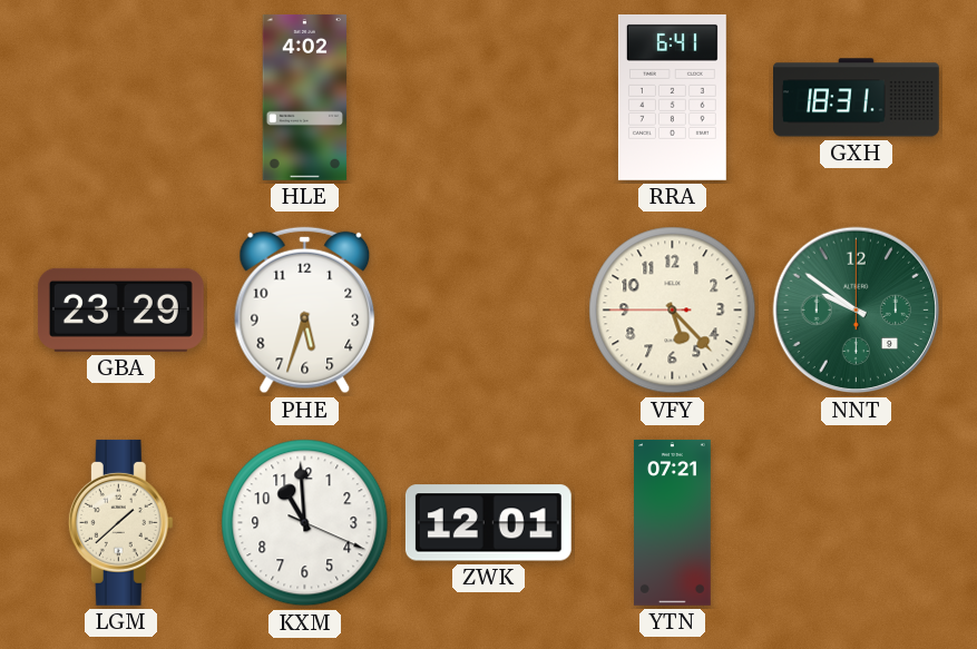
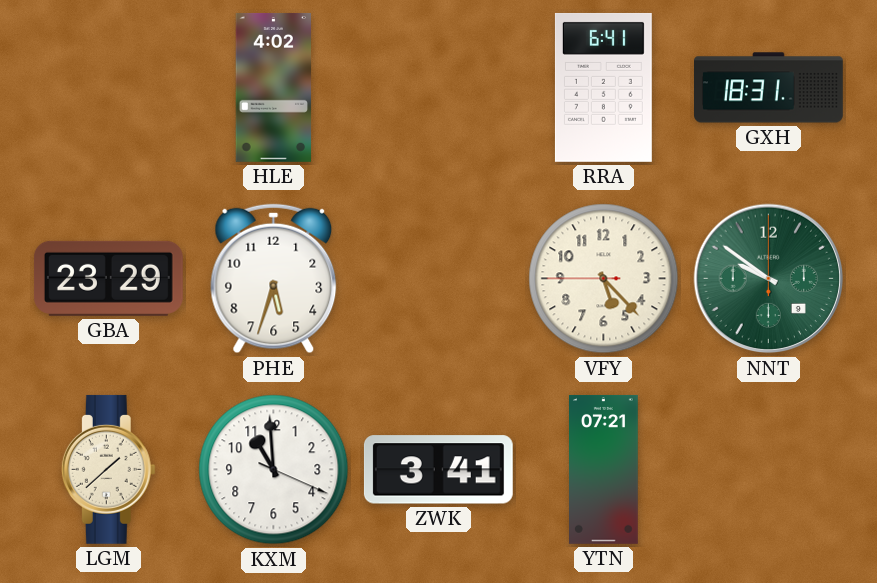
ZWK: 12:01 -> 3:41
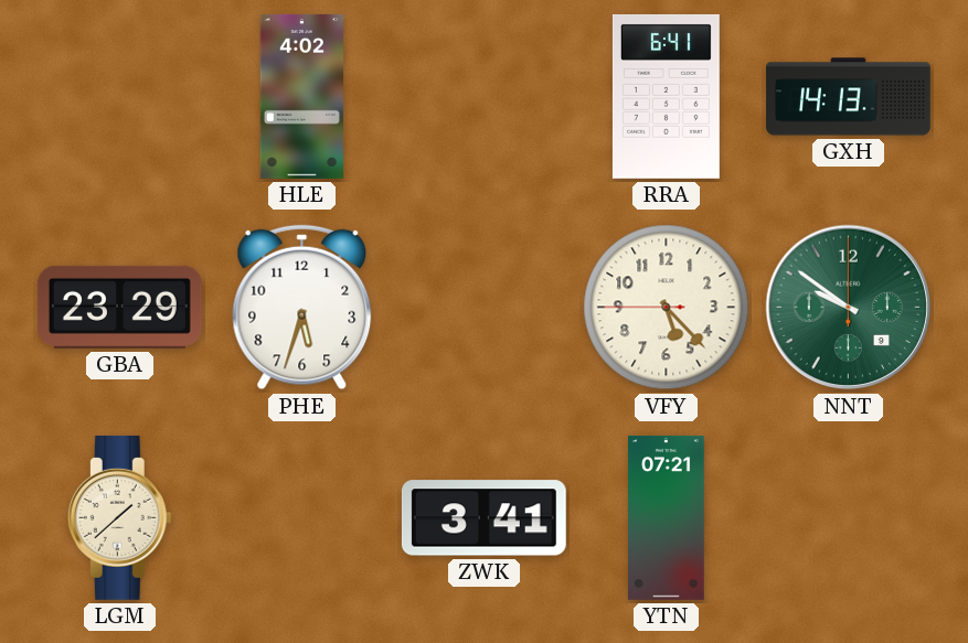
GXH: 18:31 -> 14:13
KXM: 10:59 -> none
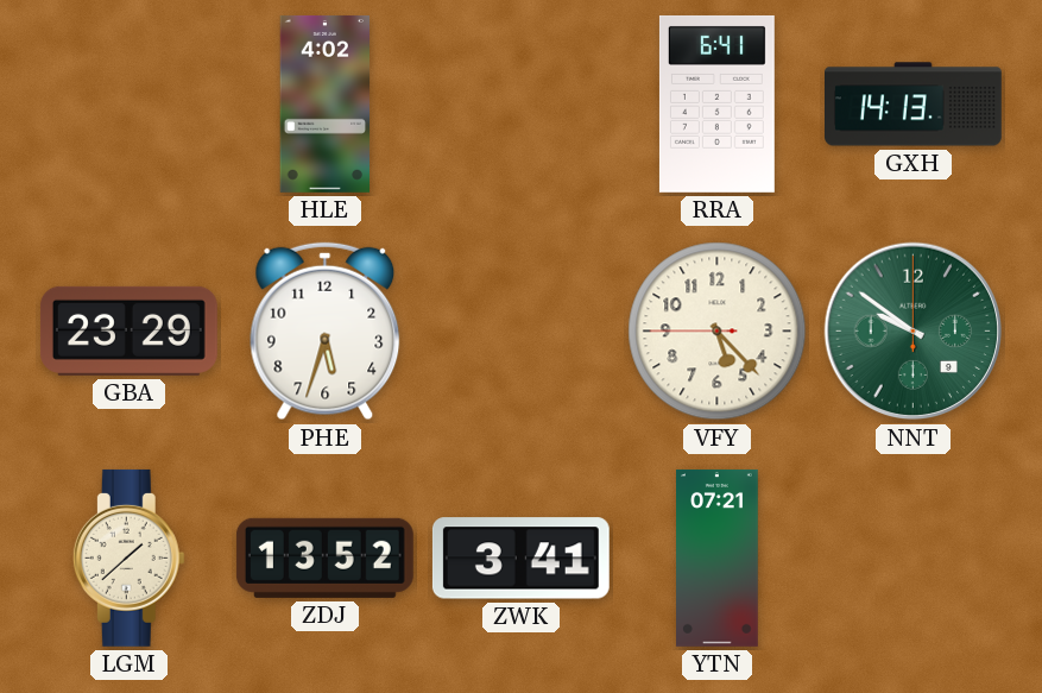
ZDJ: none -> 13:52
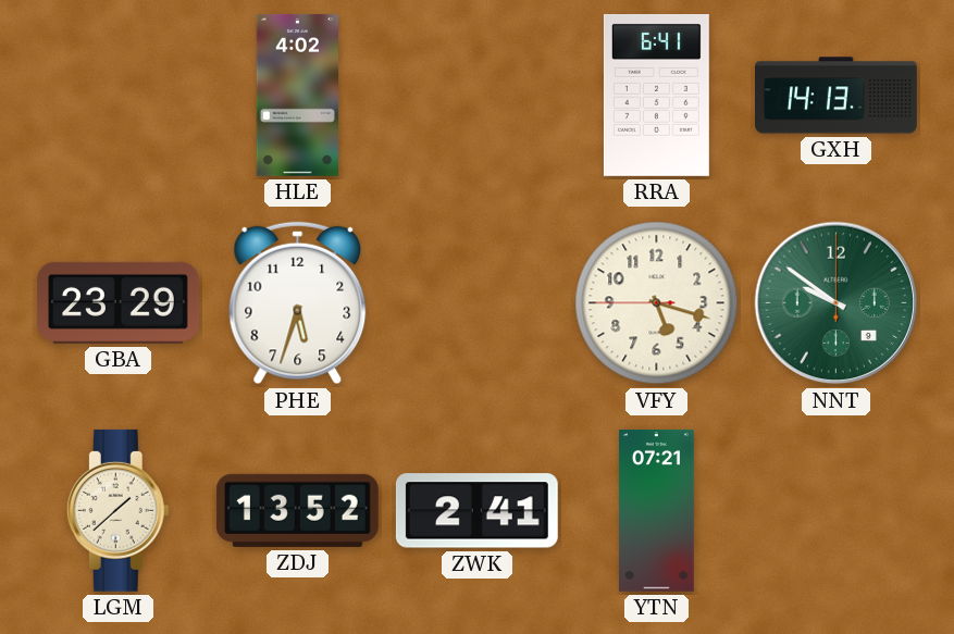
VFY: 5:22 -> 5:17
ZWK: 3:41 -> 2:41
